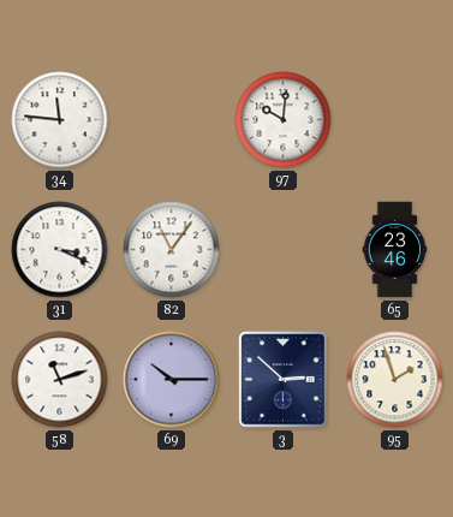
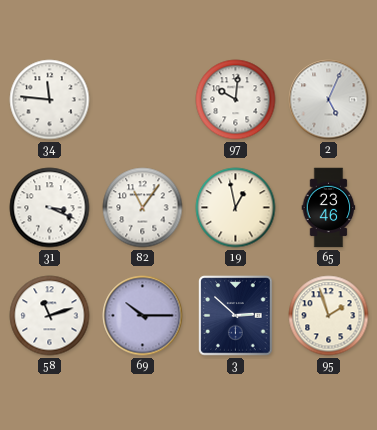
2: none -> 5:04
19: none -> 12:58
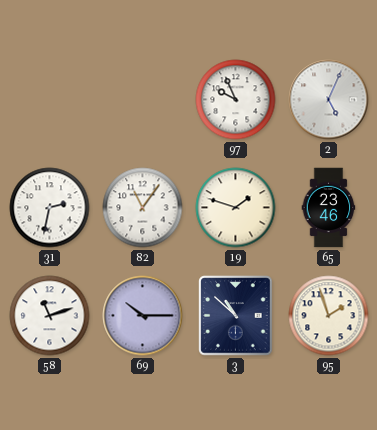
34: 11:46 -> none
97: 10:01 -> 9:56
31: 3:19 -> 2:32
19: 12:58 -> 1:48
3: 2:52 -> 10:52
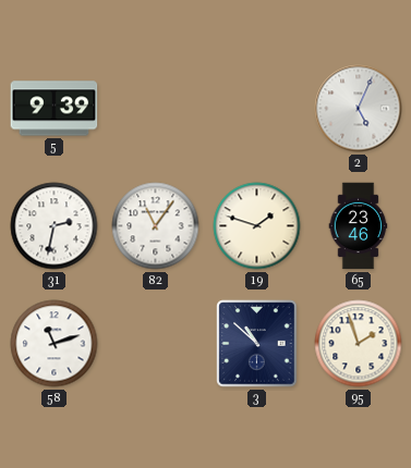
5: none -> 9:39
97: 9:56 -> none
69: 10:15 -> none
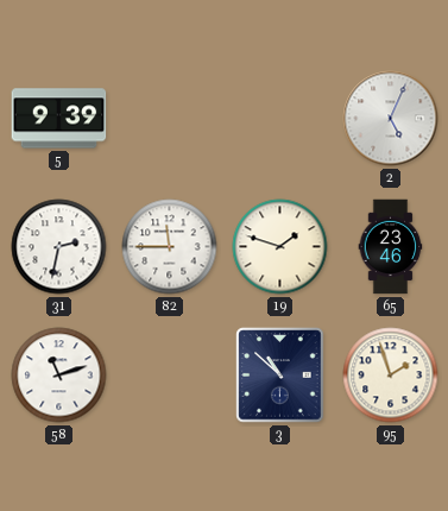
82: 11:06 -> 11:45
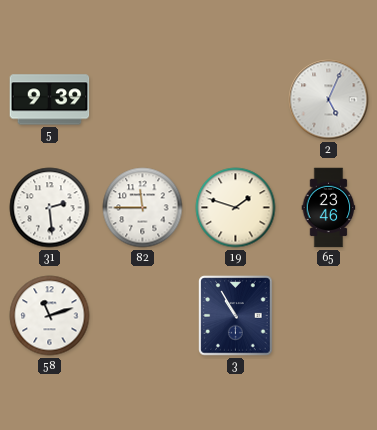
31: 2:32 -> 2:29
3: 10:52 -> 10:55
95: 1:57 -> none
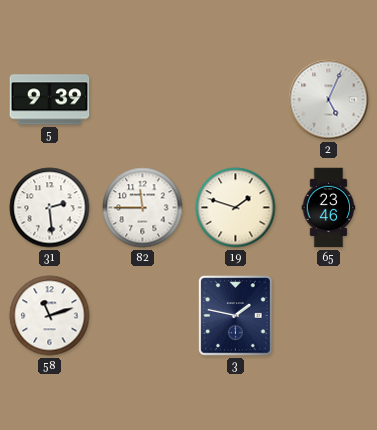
3: 10:55 -> 1:47
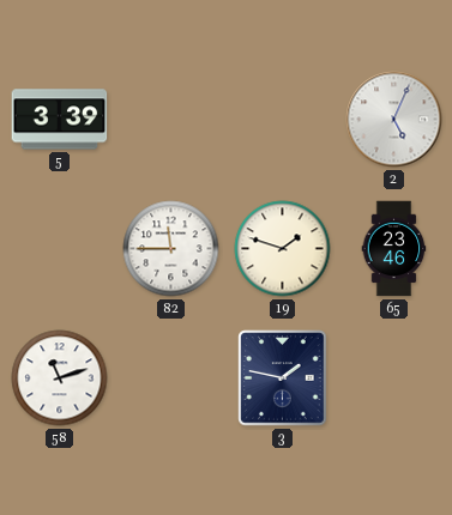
5: 9:39 -> 3:39
31: 2:29 -> none
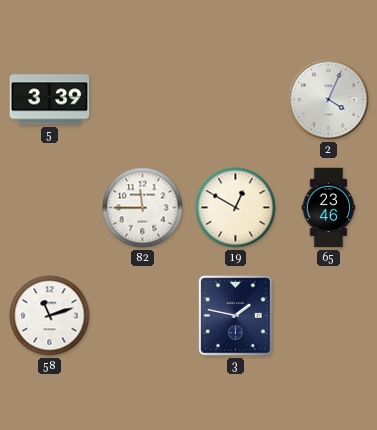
2: 5:04 -> 4:04
19: 1:48 -> 12:50
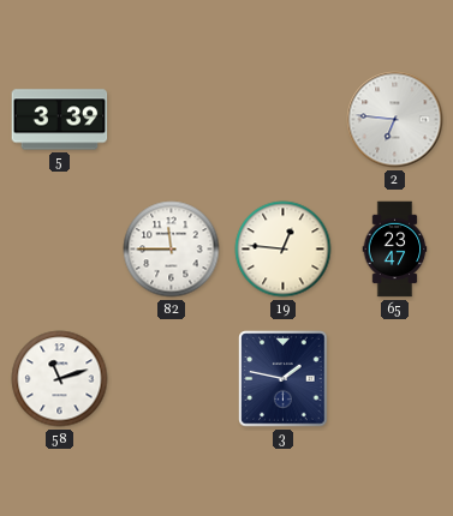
2: 4:04 -> 6:46
19: 12:50 -> 12:46
65: 23:46 -> 23:47
